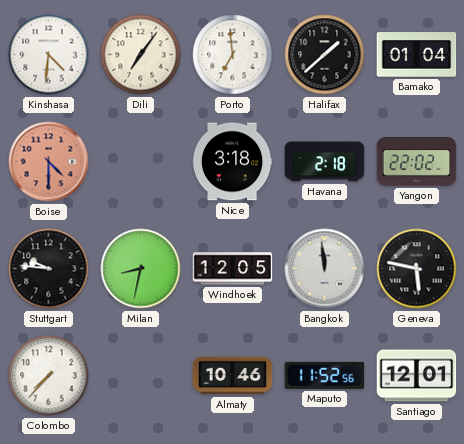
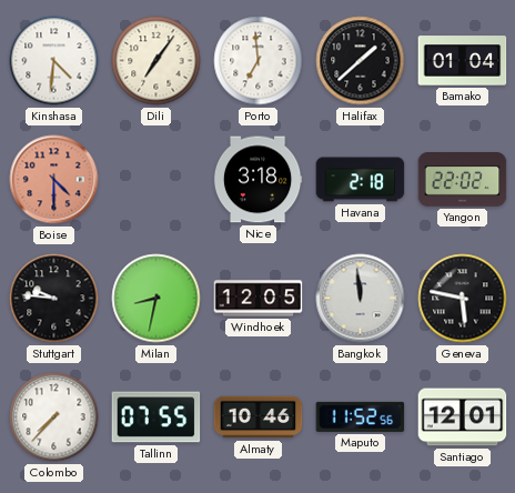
Tallinn: none -> 07:55
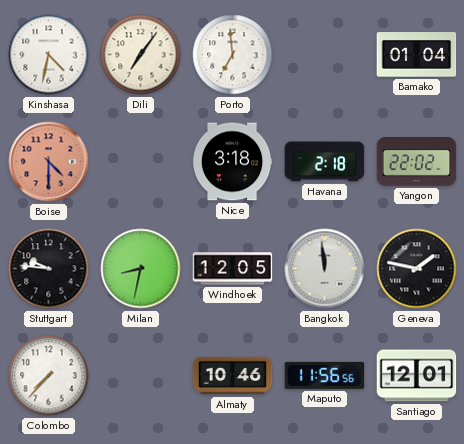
Kinshasa: 4:31 -> 4:32
Halifax: 1:38 -> none
Geneva: 5:47 -> 1:47
Tallinn: 07:55 -> none
Maputo: 11:52 -> 11:56
